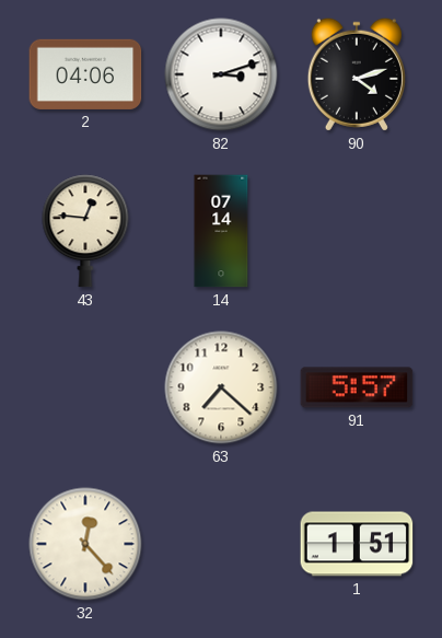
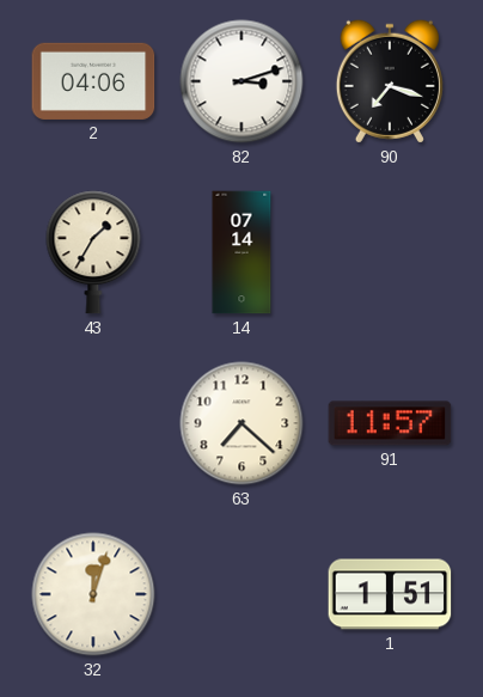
90: 4:12 -> 7:18
43: 12:46 -> 1:35
91: 5:57 -> 11:57
32: 12:23 -> 12:03
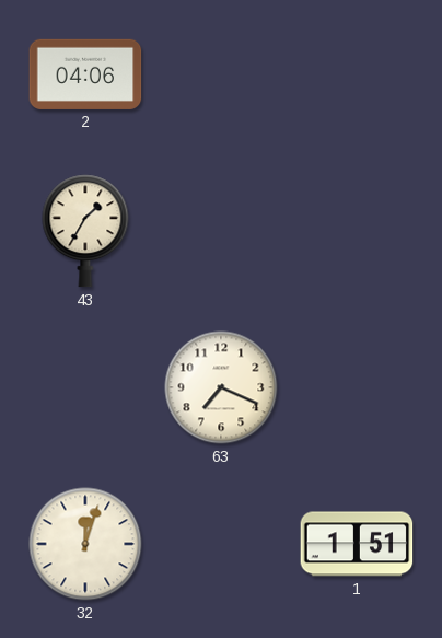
82: 3:12 -> none
90: 7:18 -> none
14: 07:14 -> none
63: 7:22 -> 7:19
91: 11:57 -> none
